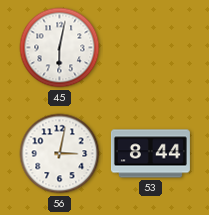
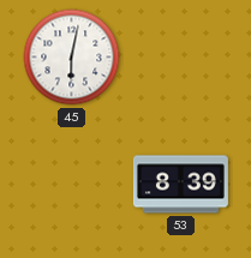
56: 3:02 -> none
53: 8:44 -> 8:39
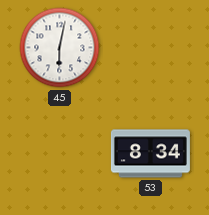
53: 8:39 -> 8:34
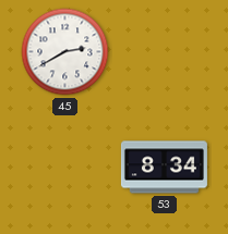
45: 6:02 -> 2:40
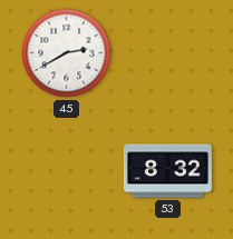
53: 8:34 -> 8:32
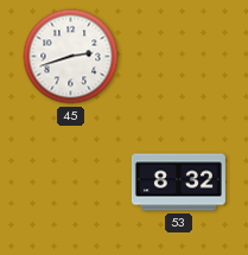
45: 2:40 -> 2:42
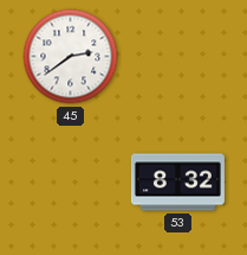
45: 2:42 -> 2:39
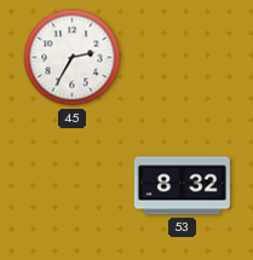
45: 2:39 -> 2:35
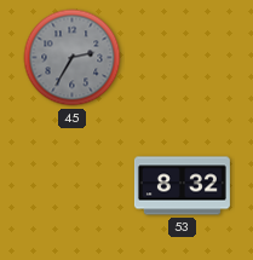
45 dial: white -> grey
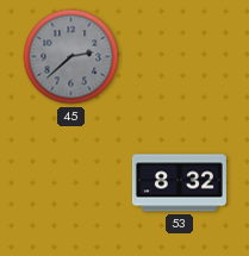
45: 2:35 -> 2:38
